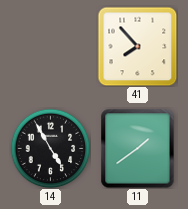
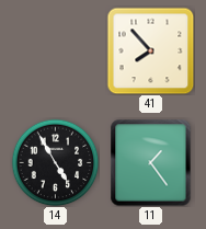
11: 1:39 -> 1:24
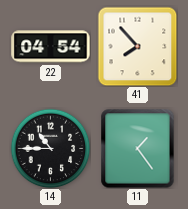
22: none -> 04:54
14: 4:55 -> 10:45
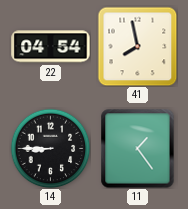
41: 7:53 -> 7:58
14: 10:45 -> 8:45
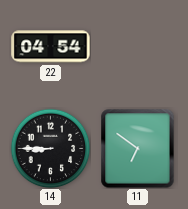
41: 7:58 -> none
11: 1:24 -> 6:51
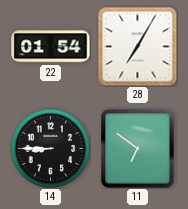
22: 04:54 -> 01:54
28: none -> 7:05
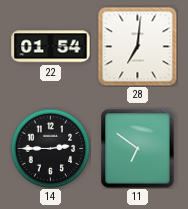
28: 7:05 -> 7:01
14: 8:45 -> 2:45
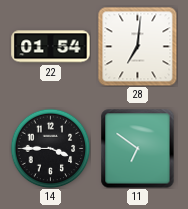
14: 2:45 -> 3:45
